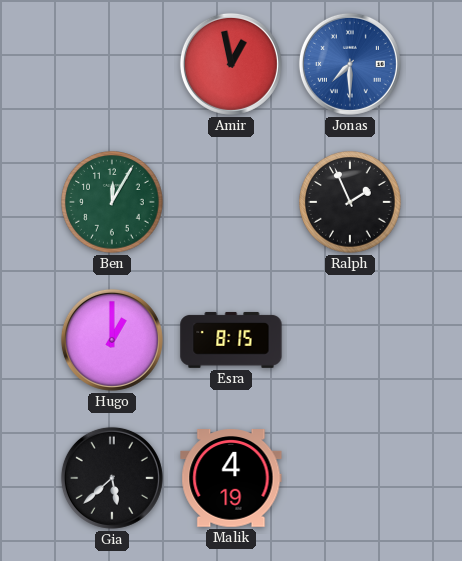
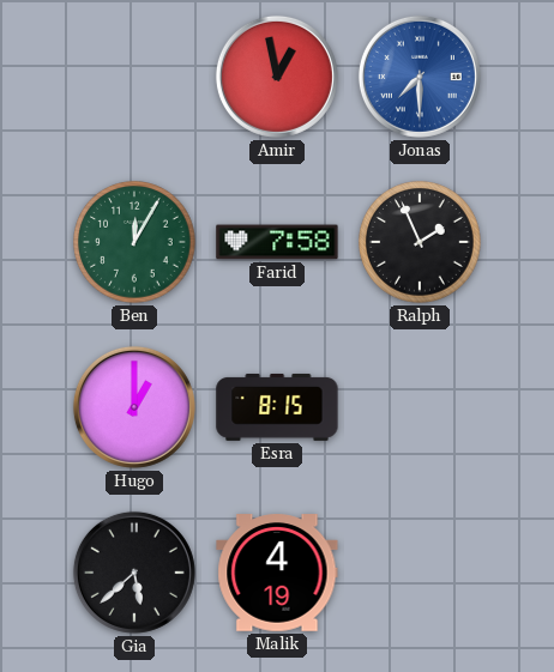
Farid: none -> 7:58
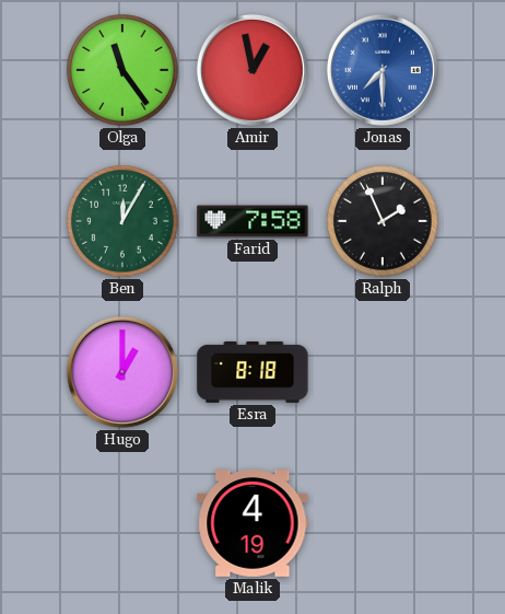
Olga: none -> 11:24
Esra: 8:15 -> 8:18
Gia: 5:38 -> none
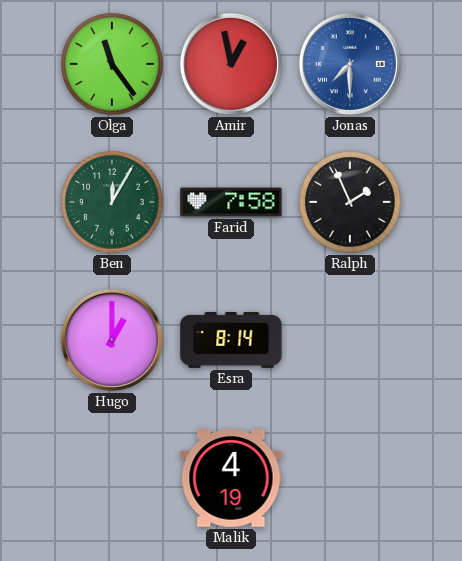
Esra: 8:18 -> 8:14
